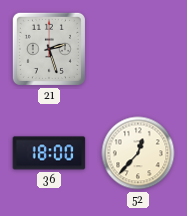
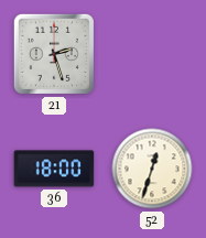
52: 12:37 -> 12:33
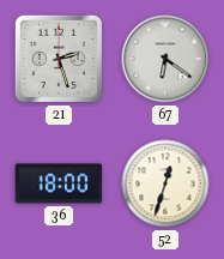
67: none -> 6:21
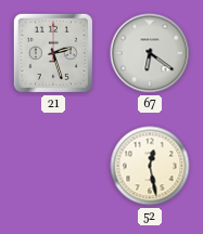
36: 18:00 -> none
52: 12:33 -> 12:28
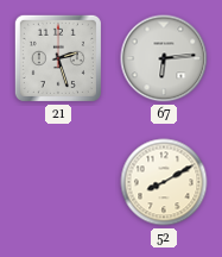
67: 6:21 -> 6:14
52: 12:28 -> 8:10
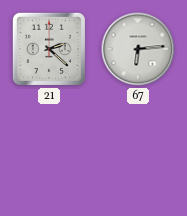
21: 2:27 -> 2:22
52: 8:10 -> none
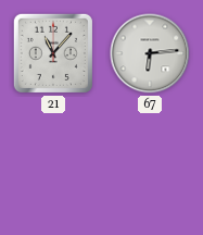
21: 2:22 -> 11:07
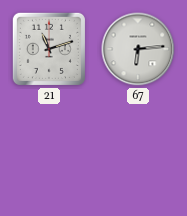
21: 11:07 -> 11:12
